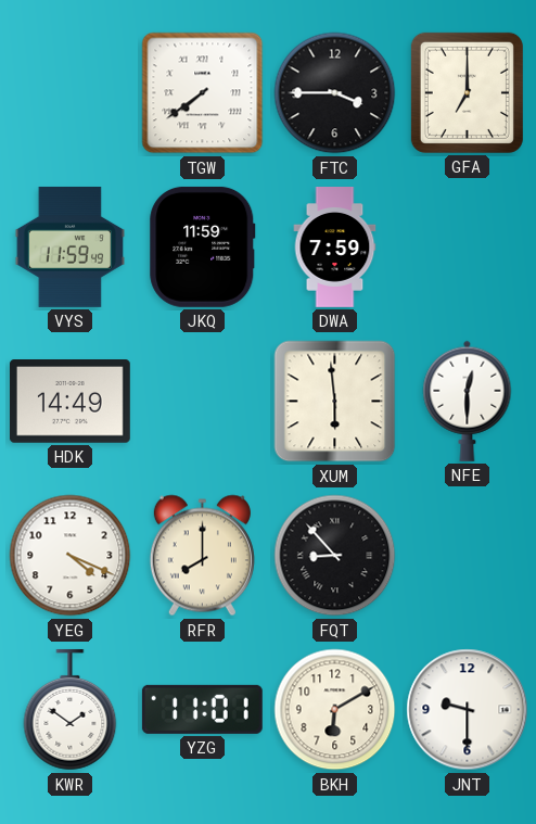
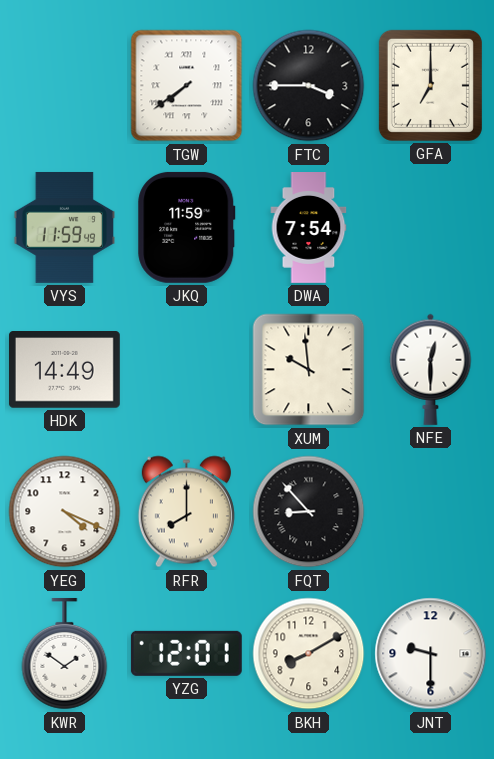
DWA: 7:59 -> 7:54
XUM: 5:59 -> 9:59
YZG: 11:01 -> 12:01
BKH: 6:10 -> 8:10
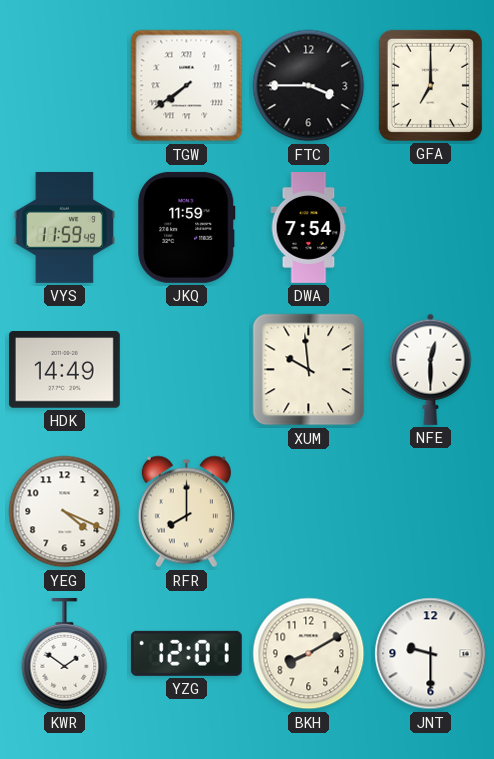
FQT: 8:53 -> none
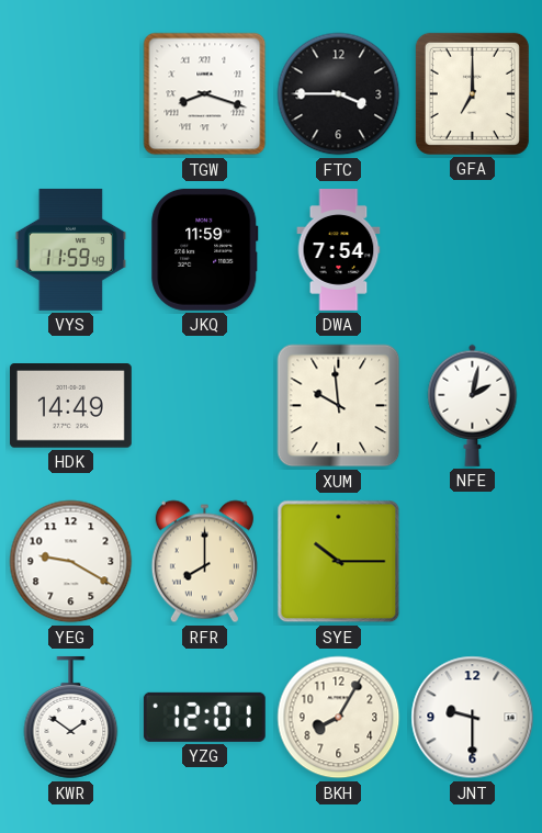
TGW: 7:39 -> 8:18
NFE: 12:30 -> 2:02
YEG: 4:19 -> 9:20
SYE: none -> 10:15
BKH: 8:10 -> 8:05
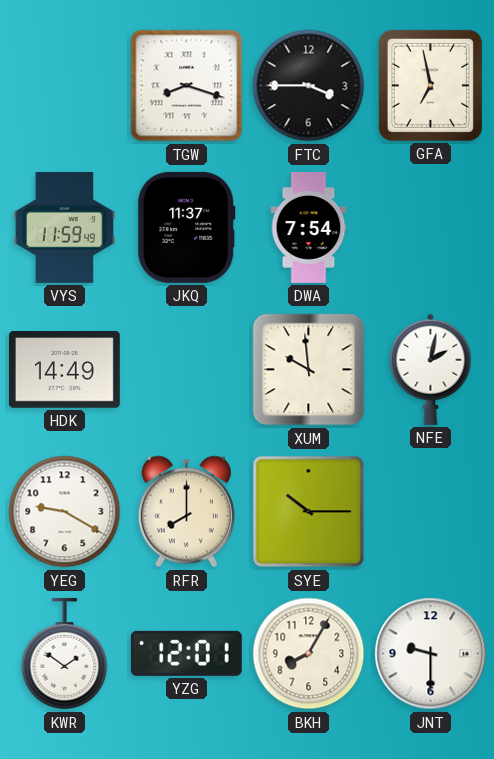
GFA: 7:00 -> 6:58
JKQ: 11:59 -> 11:37
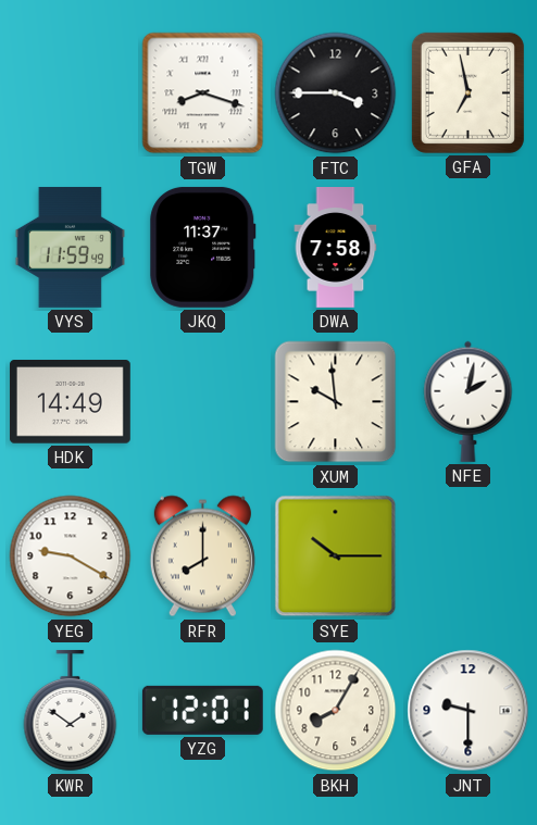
DWA: 7:54 -> 7:58
